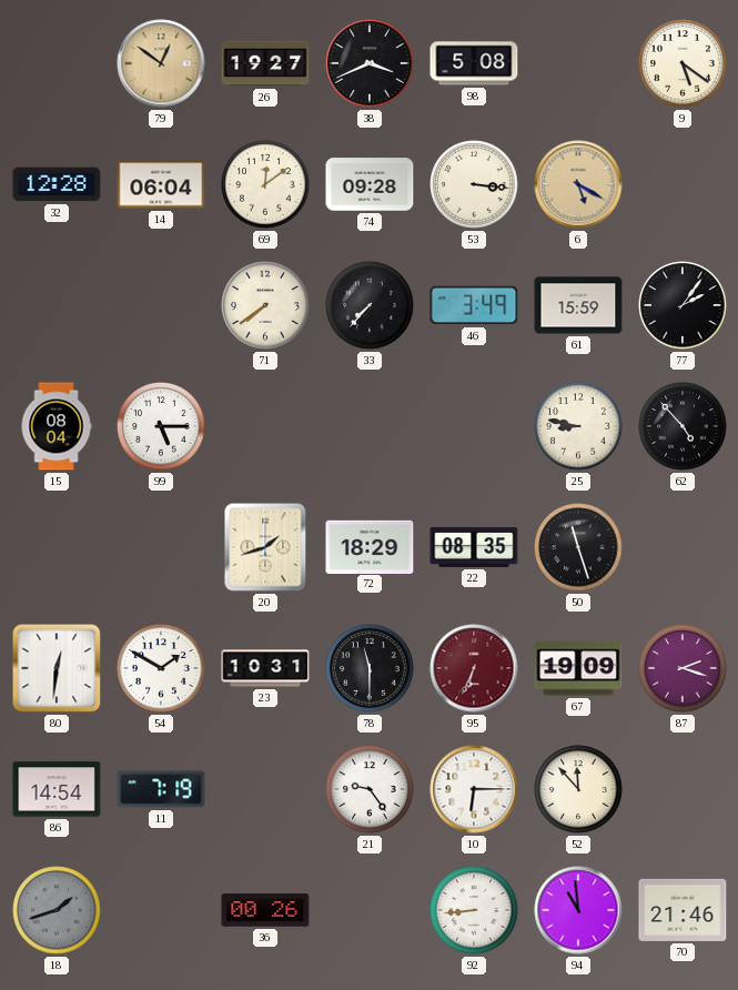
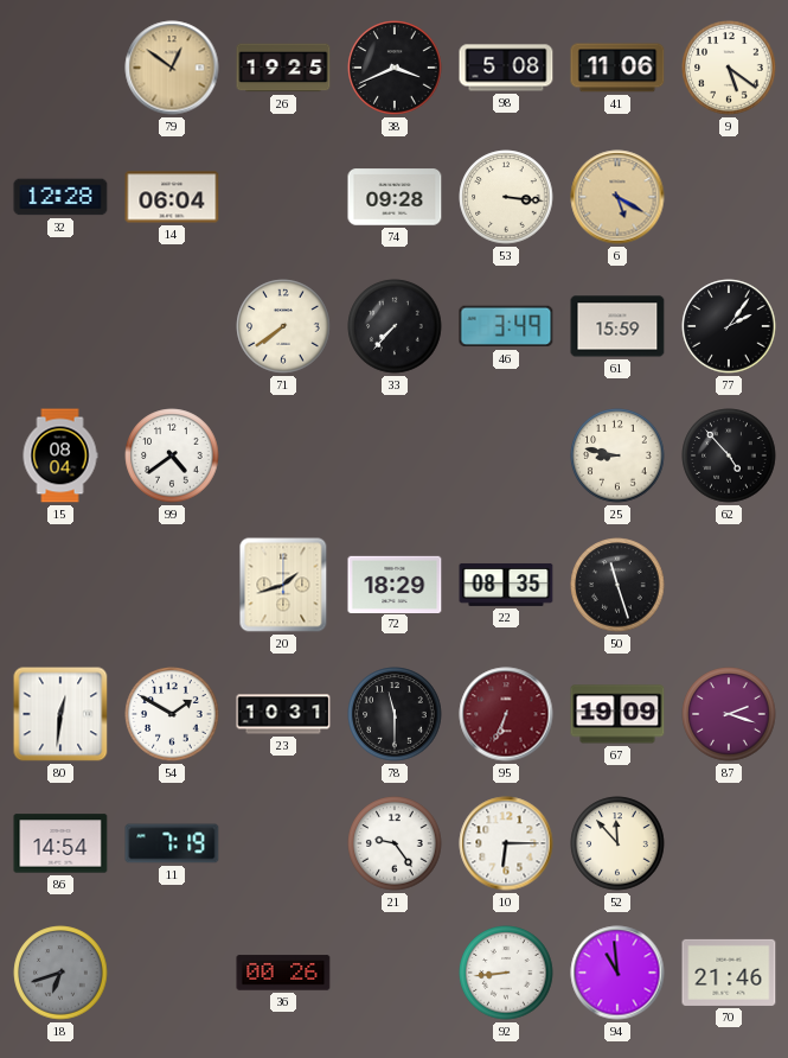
26: 19:27 -> 19:25
41: none -> 11:06
69: 12:09 -> none
99: 5:15 -> 4:39
18: 1:42 -> 6:42
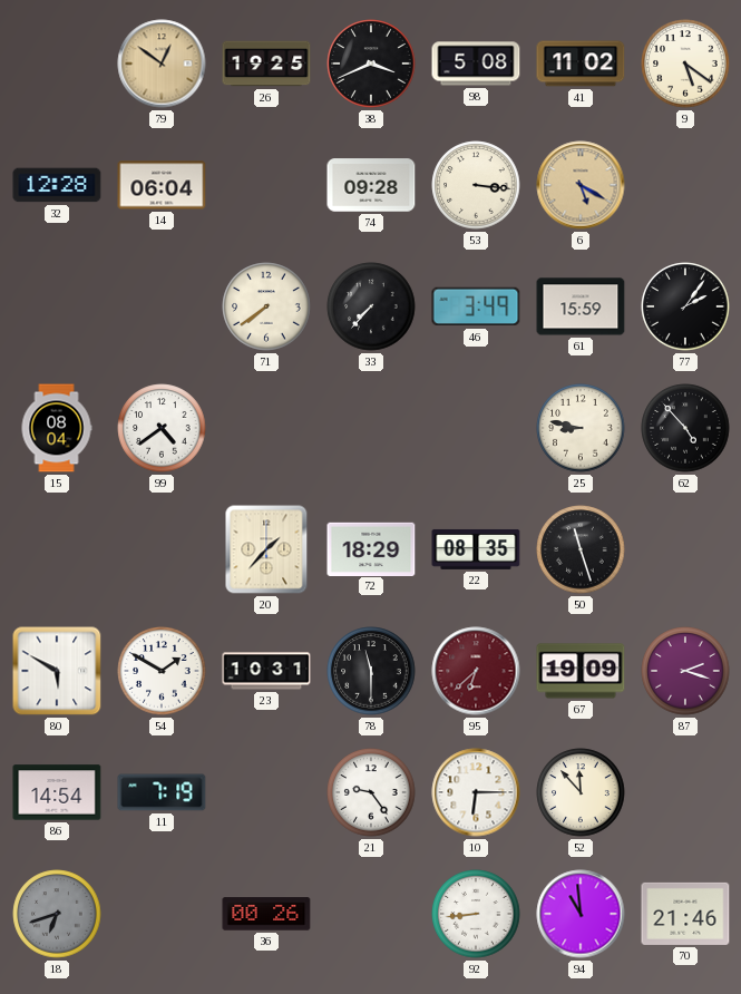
41: 11:06 -> 11:02
20: 1:42 -> 1:37
80: 12:31 -> 5:50
95: 6:34 -> 6:38
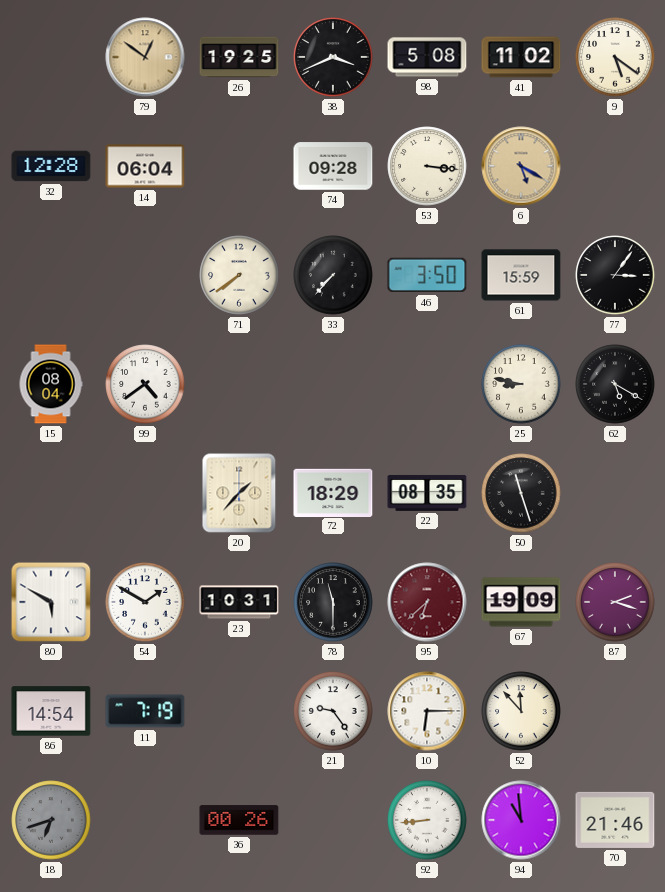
46: 3:49 -> 3:50
77: 2:06 -> 3:06
62: 4:53 -> 5:20
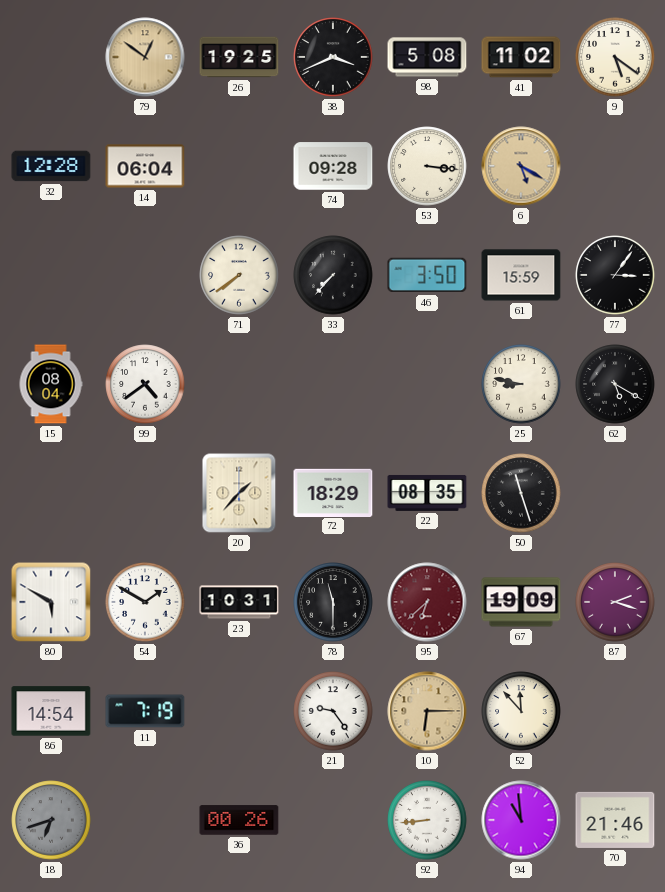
10 dial: white -> champagne
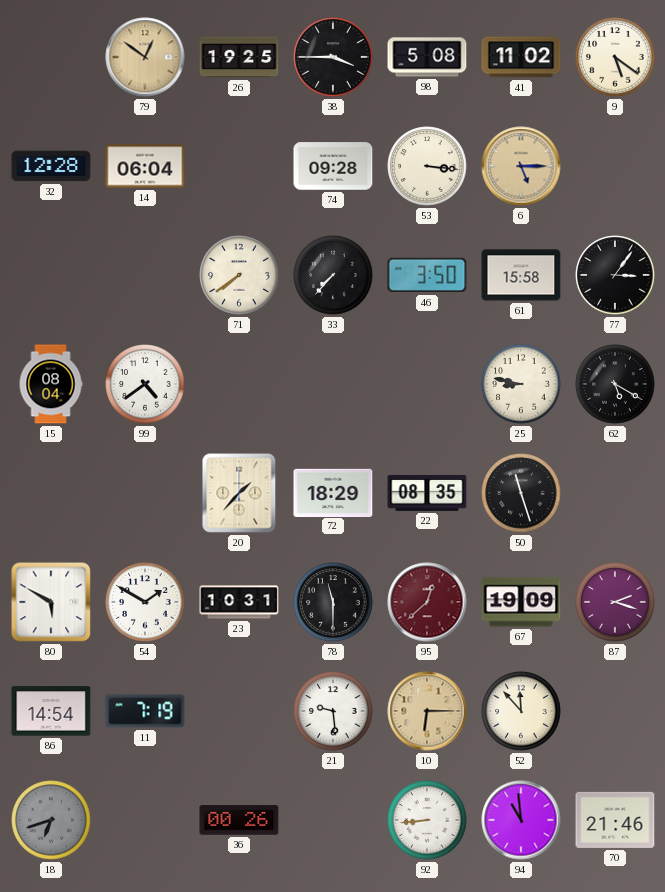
38: 3:41 -> 3:45
6: 5:20 -> 5:15
61: 15:59 -> 15:58
95: 6:38 -> 12:38
21: 9:24 -> 9:29
